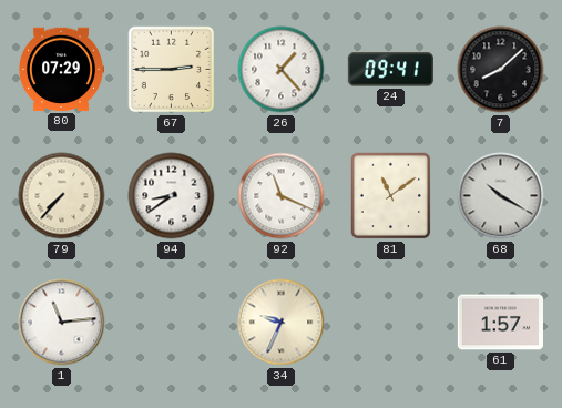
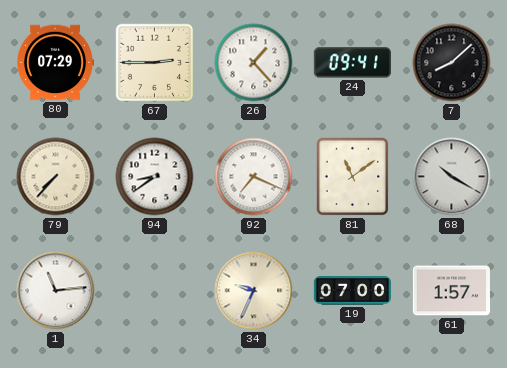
92: 11:19 -> 7:19
19: none -> 07:00
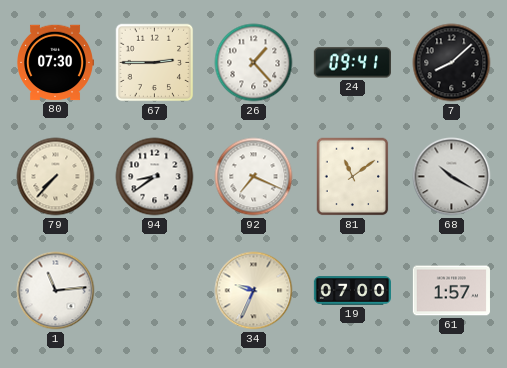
80: 07:29 -> 07:30
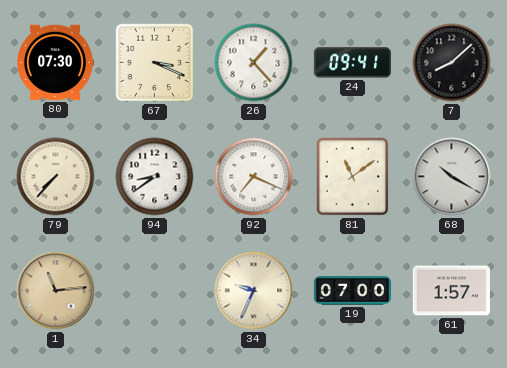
67: 2:45 -> 3:19
1 dial: white -> champagne
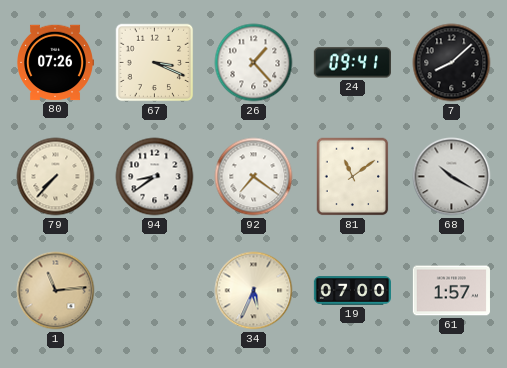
80: 07:30 -> 07:26
92: 7:19 -> 7:21
34: 9:34 -> 5:34
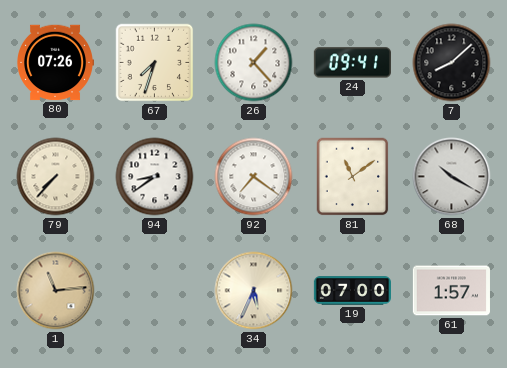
67: 3:19 -> 7:33
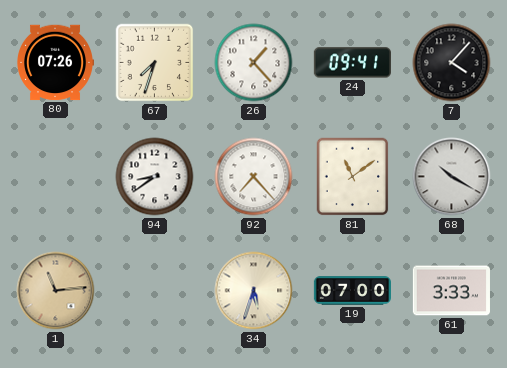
7: 8:08 -> 4:07
79: 7:37 -> none
92: 7:21 -> 7:23
34: 5:34 -> 5:33
61: 1:57 -> 3:33
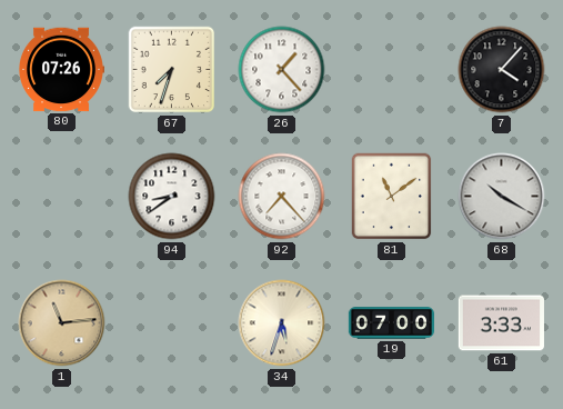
24: 09:41 -> none
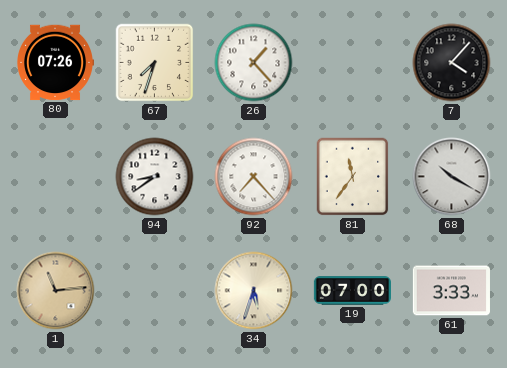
81: 11:09 -> 11:36
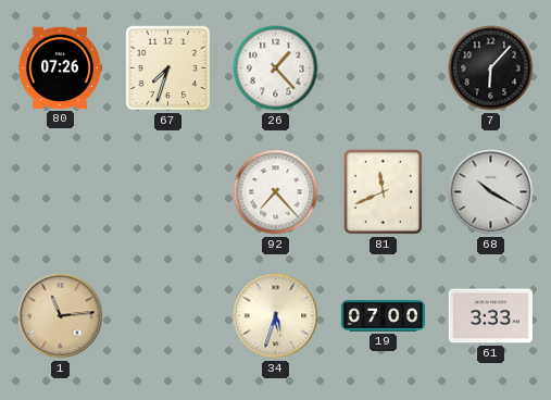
7: 4:07 -> 6:07
94: 8:39 -> none
81: 11:36 -> 11:41
